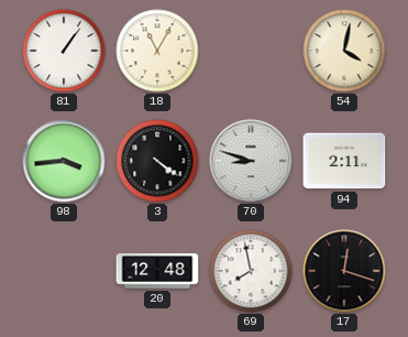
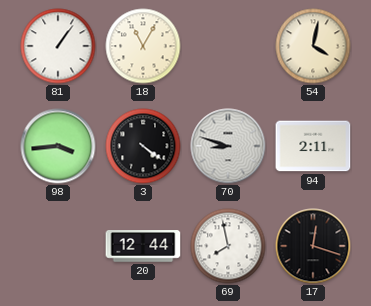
20: 12:48 -> 12:44
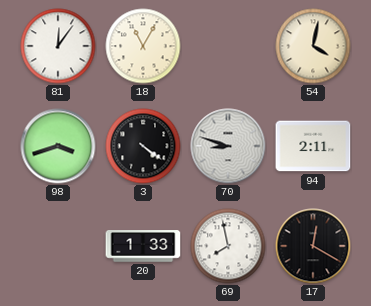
81: 1:06 -> 12:06
98: 3:44 -> 3:42
20: 12:44 -> 1:33
17: 12:18 -> 12:20
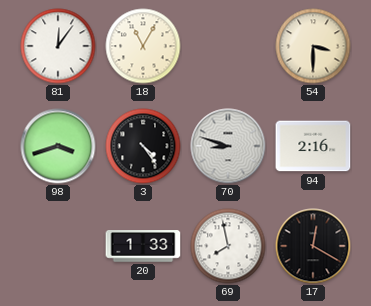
54: 4:02 -> 3:30
3: 4:21 -> 4:24
94: 2:11 -> 2:16
